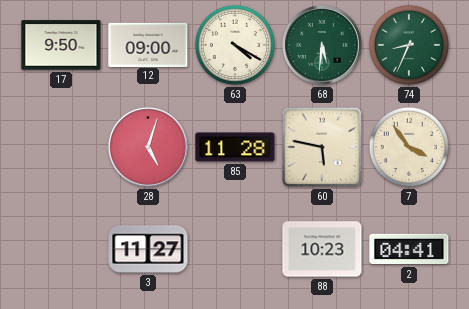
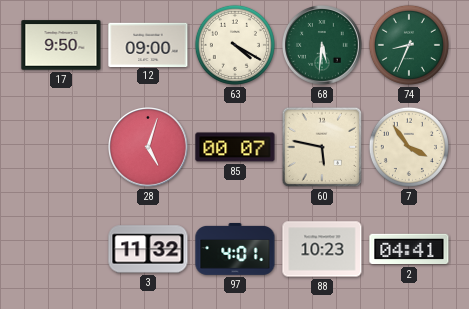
85: 11:28 -> 00:07
3: 11:27 -> 11:32
97: none -> 4:01
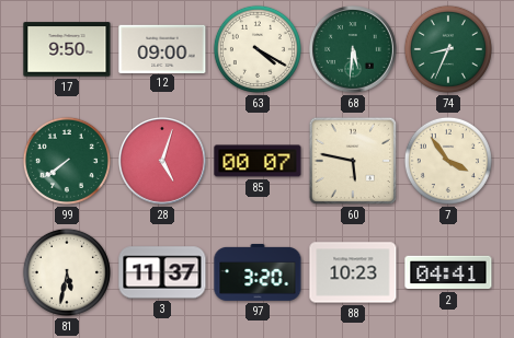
99: none -> 7:39
81: none -> 5:32
3: 11:32 -> 11:37
97: 4:01 -> 3:20
